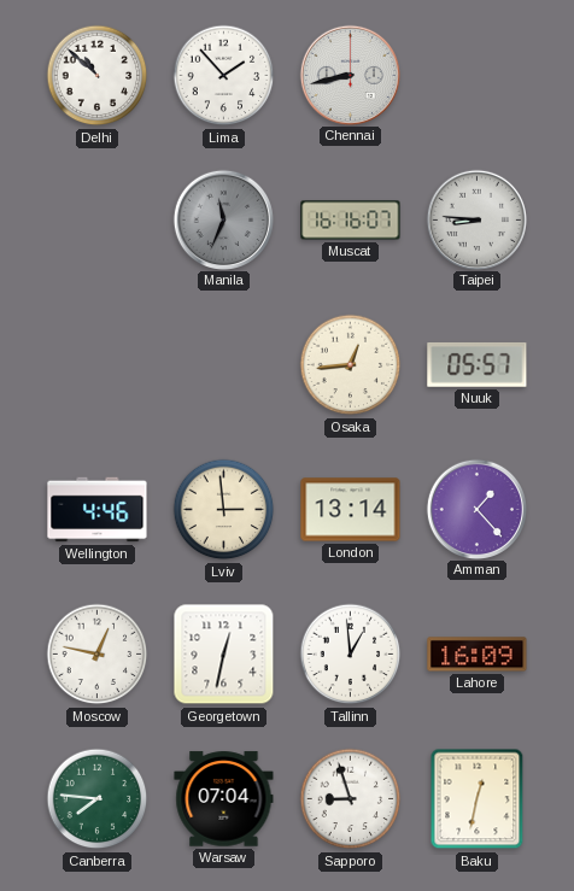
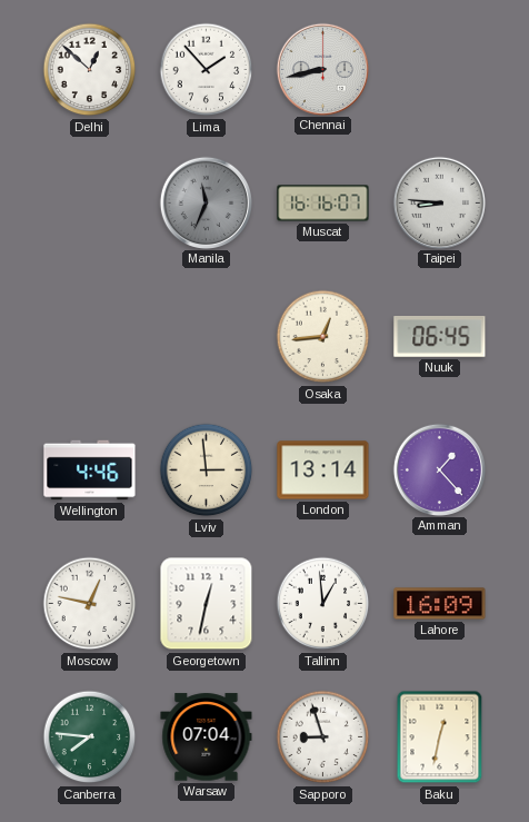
Delhi: 10:52 -> 12:52
Nuuk: 05:57 -> 06:45
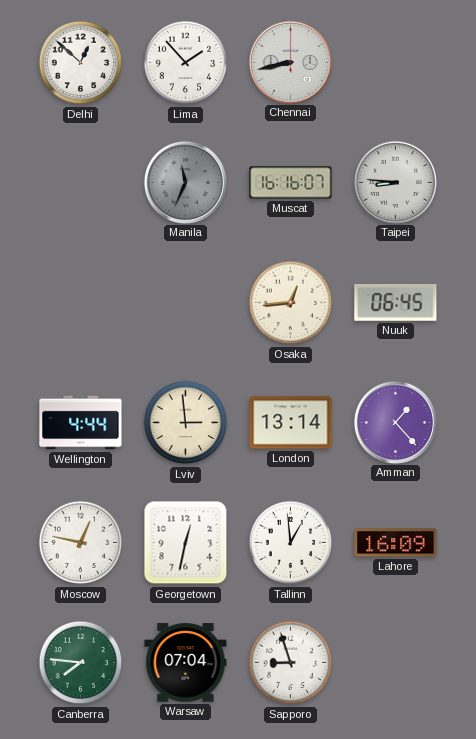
Wellington: 4:46 -> 4:44
Baku: 12:32 -> none
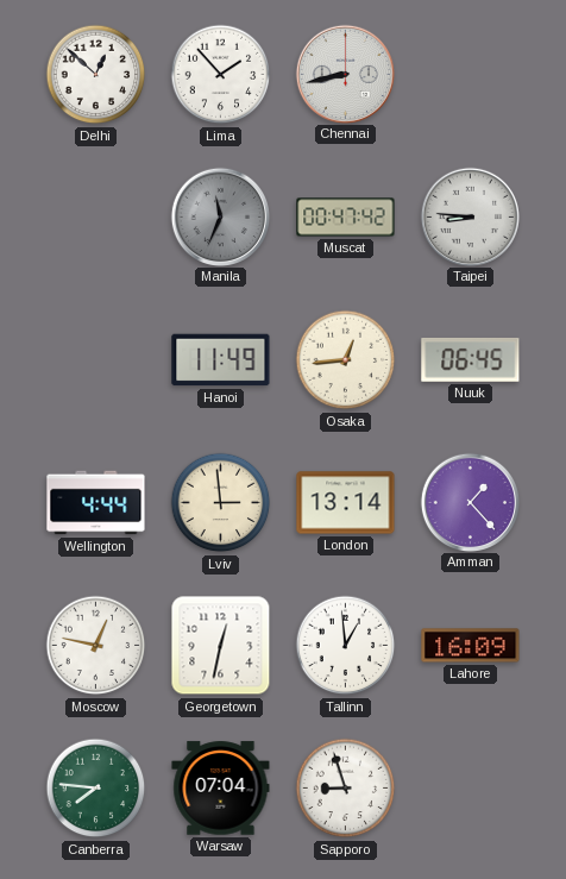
Muscat: 16:16 -> 00:47
Hanoi: none -> 11:49
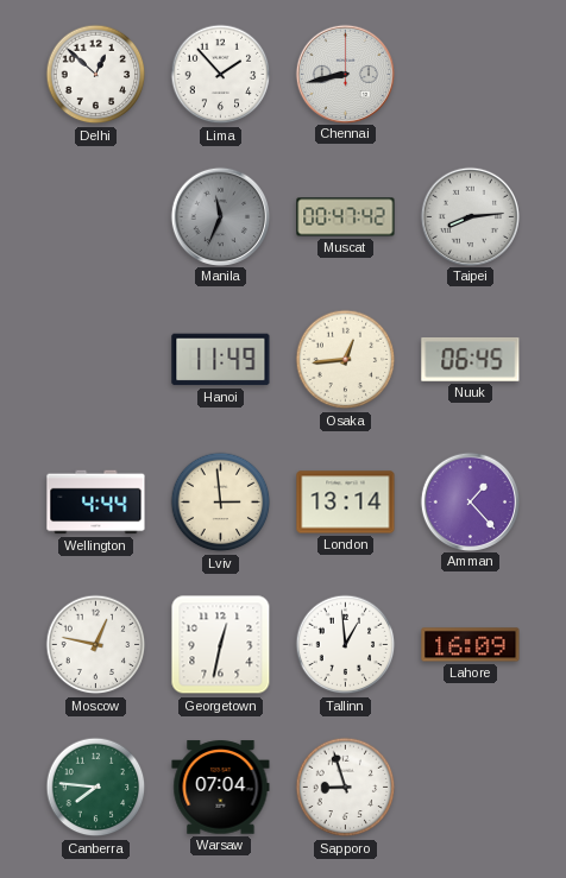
Taipei: 8:46 -> 8:14
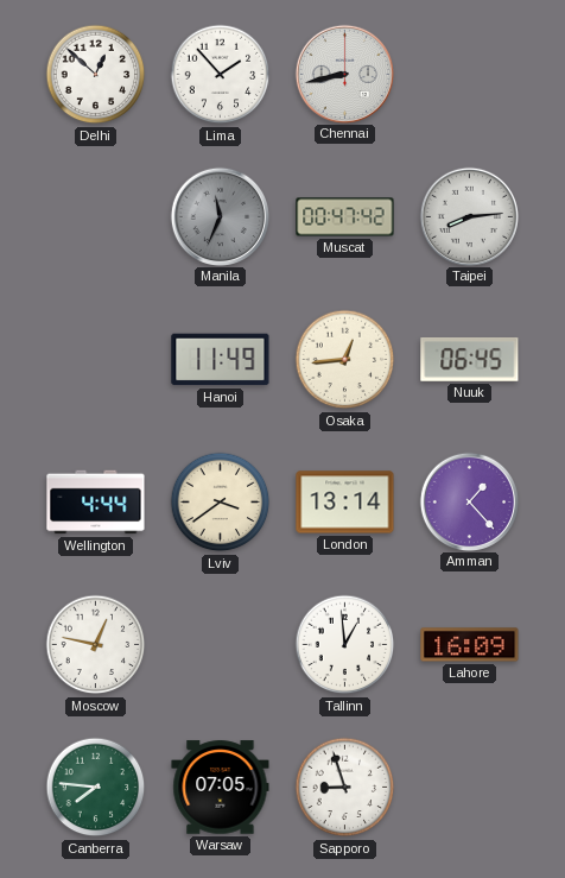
Lviv: 2:59 -> 3:39
Georgetown: 12:32 -> none
Warsaw: 07:04 -> 07:05
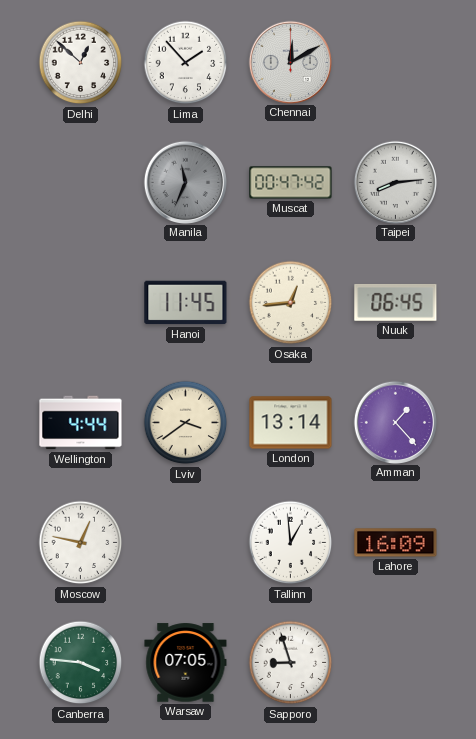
Chennai: 8:43 -> 12:10
Hanoi: 11:49 -> 11:45
Canberra: 7:46 -> 3:46
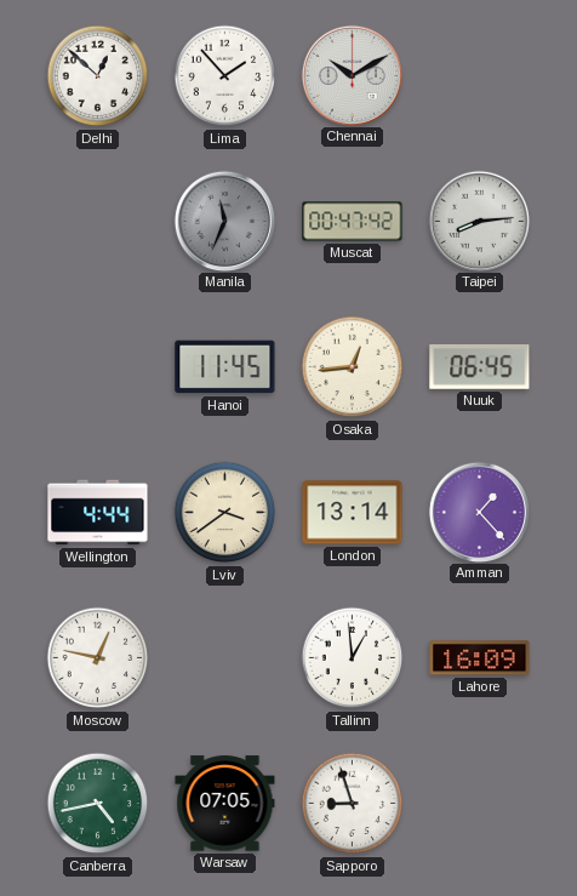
Chennai: 12:10 -> 10:10
Canberra: 3:46 -> 4:43
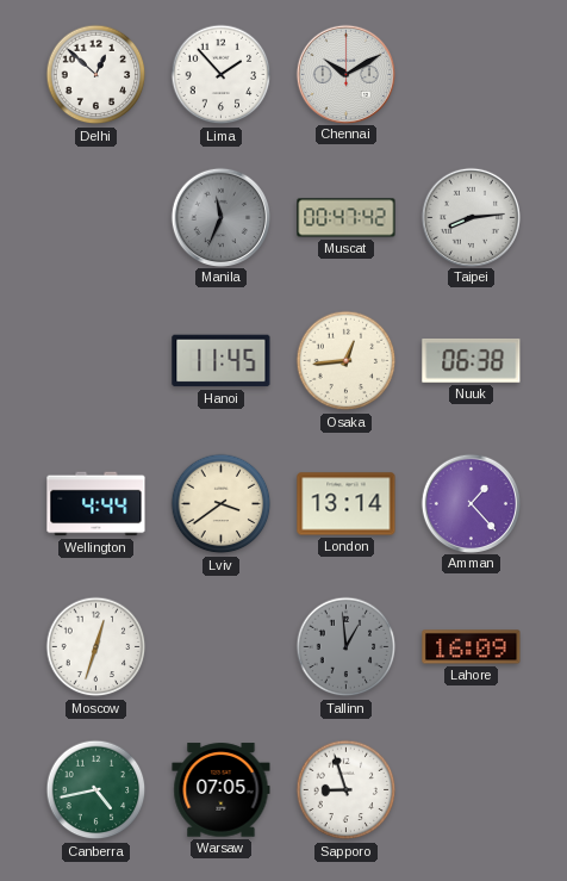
Nuuk: 06:45 -> 06:38
Moscow: 12:47 -> 12:33
Tallinn dial: white -> grey
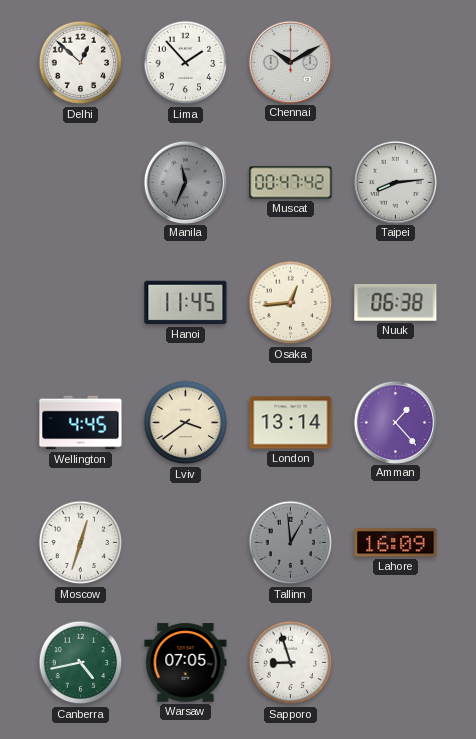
Wellington: 4:44 -> 4:45
